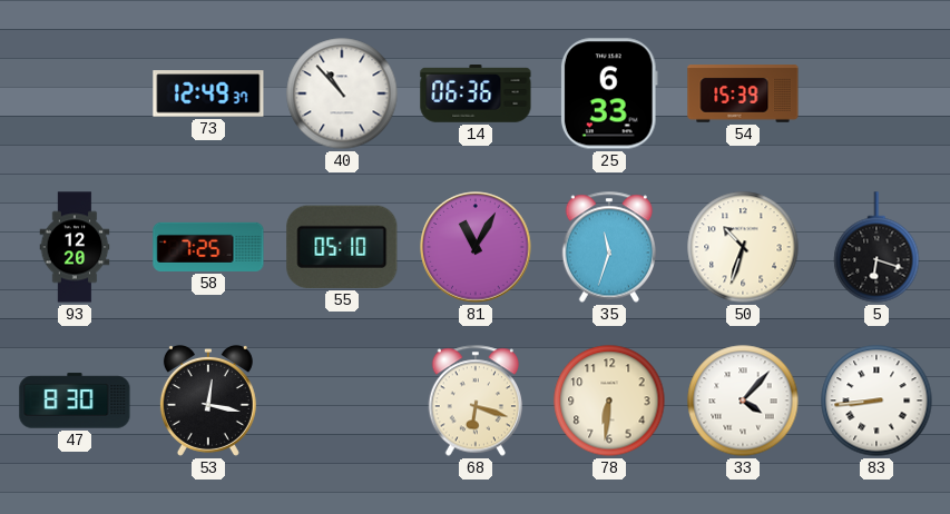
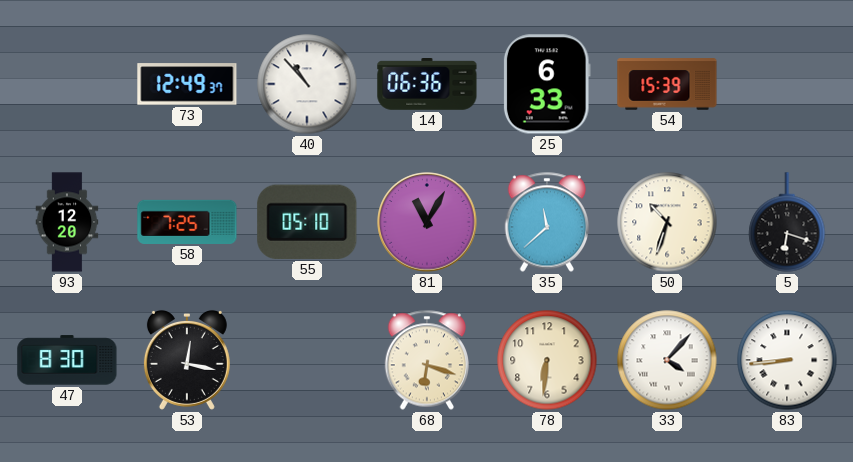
35: 11:33 -> 11:38
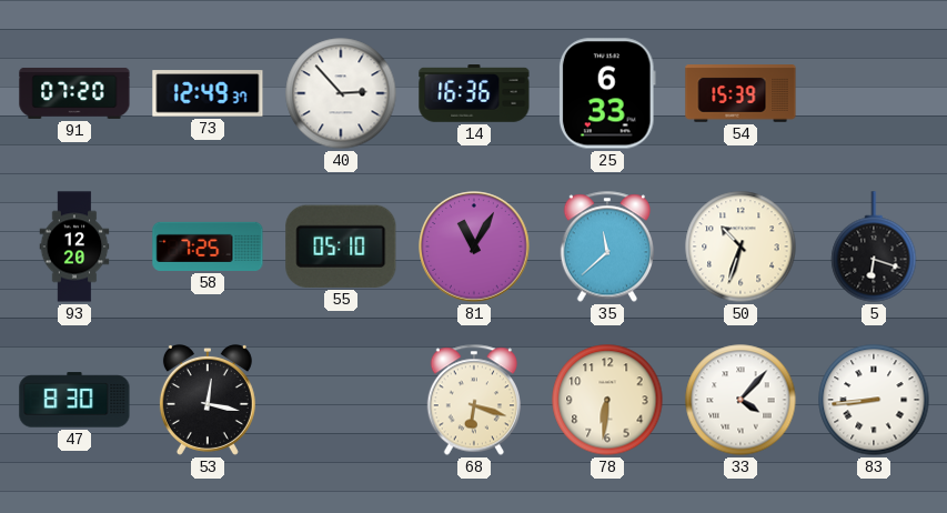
91: none -> 07:20
40: 10:53 -> 2:53
14: 06:36 -> 16:36
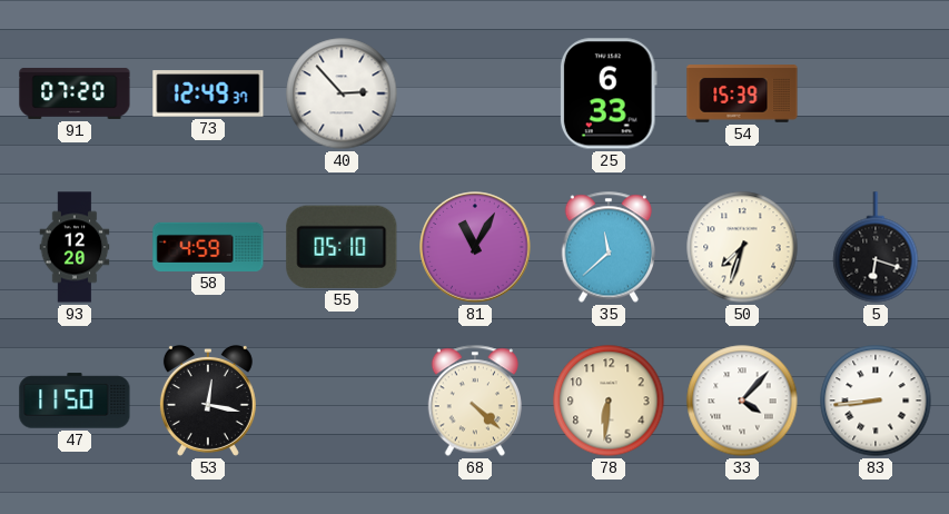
14: 16:36 -> none
58: 7:25 -> 4:59
50: 10:33 -> 7:33
47: 8:30 -> 11:50
68: 6:18 -> 4:22
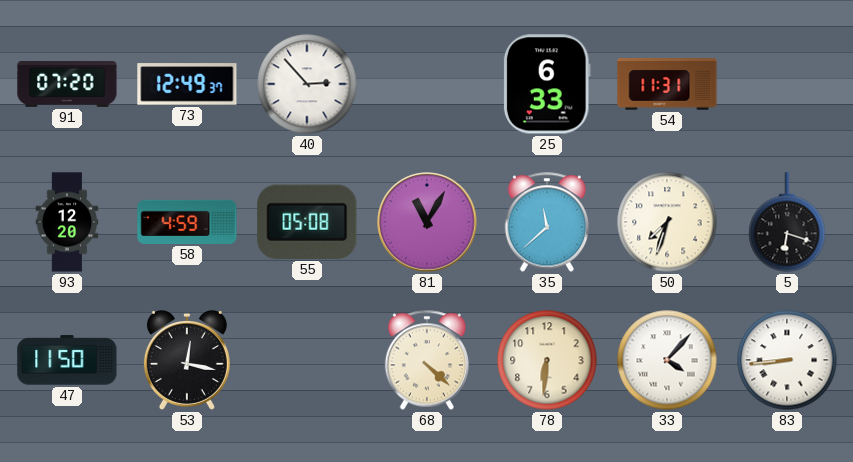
54: 15:39 -> 11:31
55: 05:10 -> 05:08
